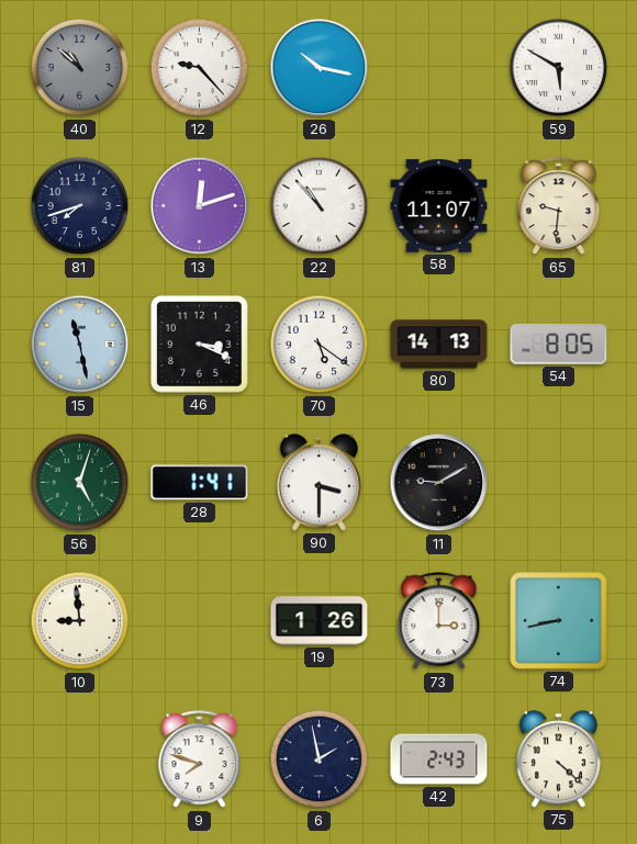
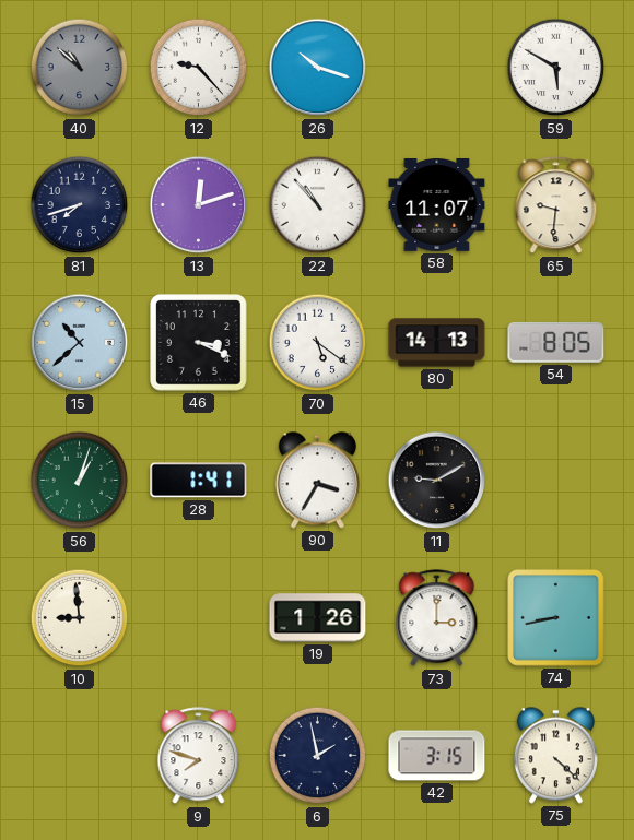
26: 10:17 -> 10:18
15: 11:28 -> 10:38
56: 5:03 -> 1:03
90: 3:30 -> 3:35
42: 2:43 -> 3:15
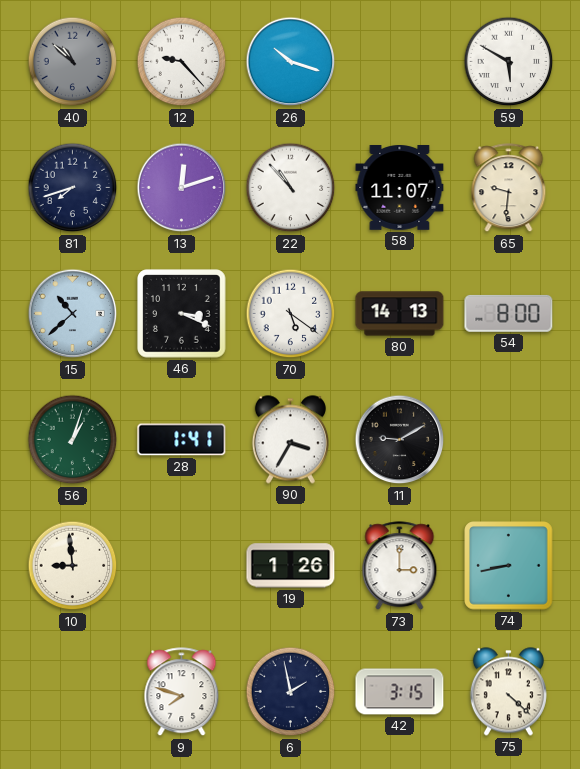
54: 8:05 -> 8:00
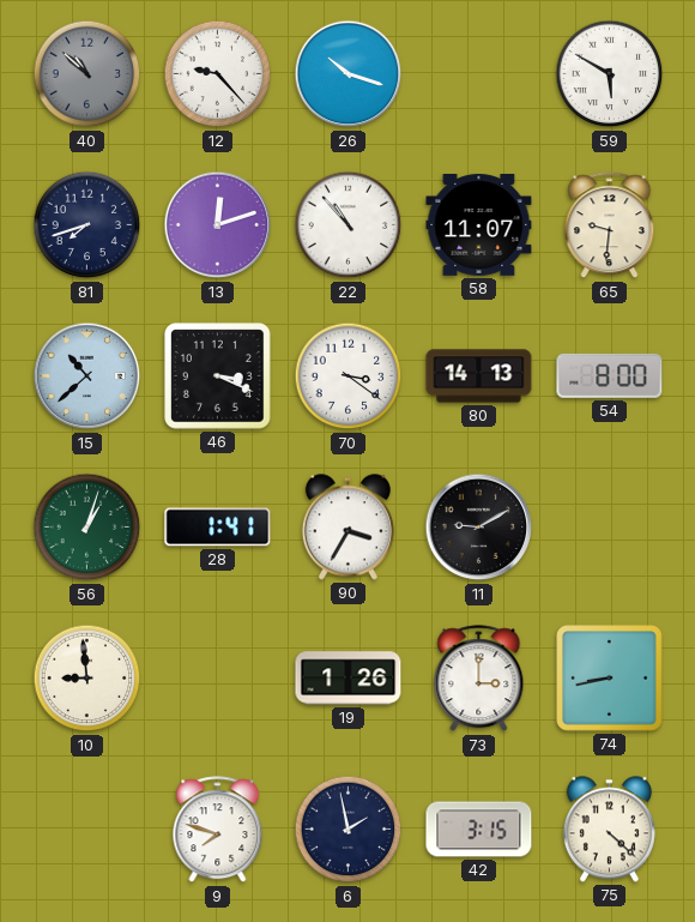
70: 5:21 -> 3:21
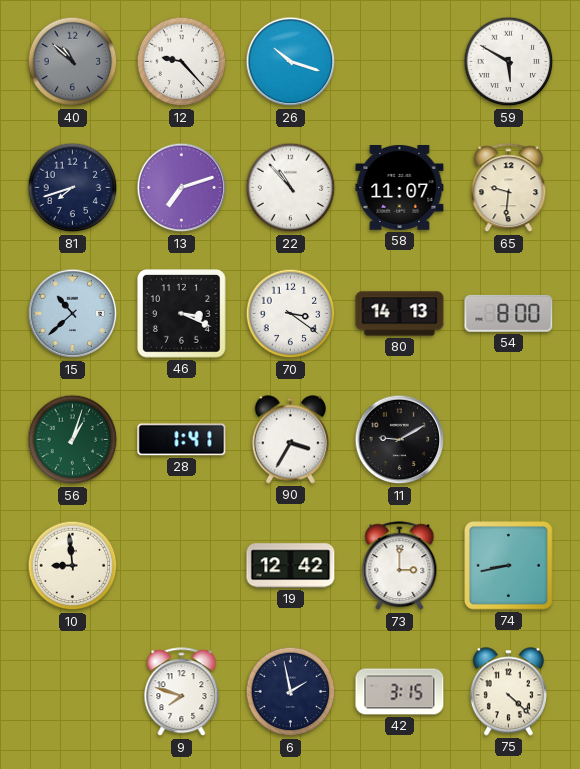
13: 12:12 -> 7:12
19: 1:26 -> 12:42
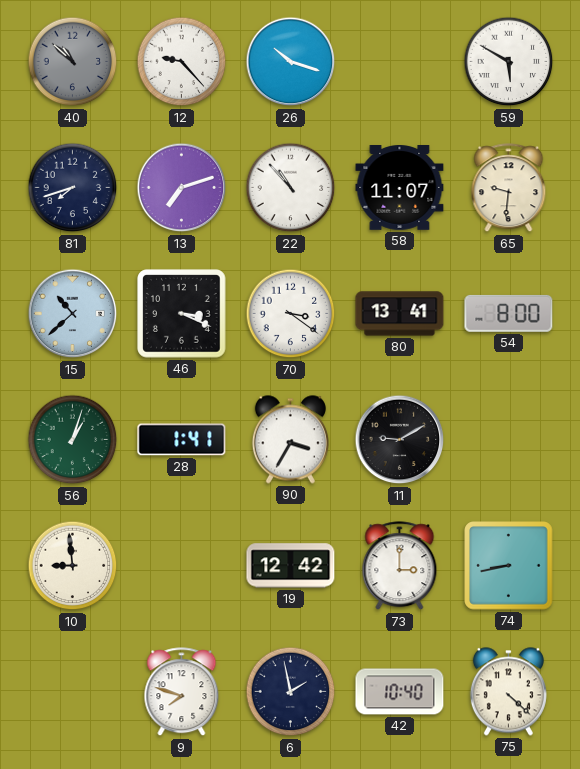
80: 14:13 -> 13:41
42: 3:15 -> 10:40
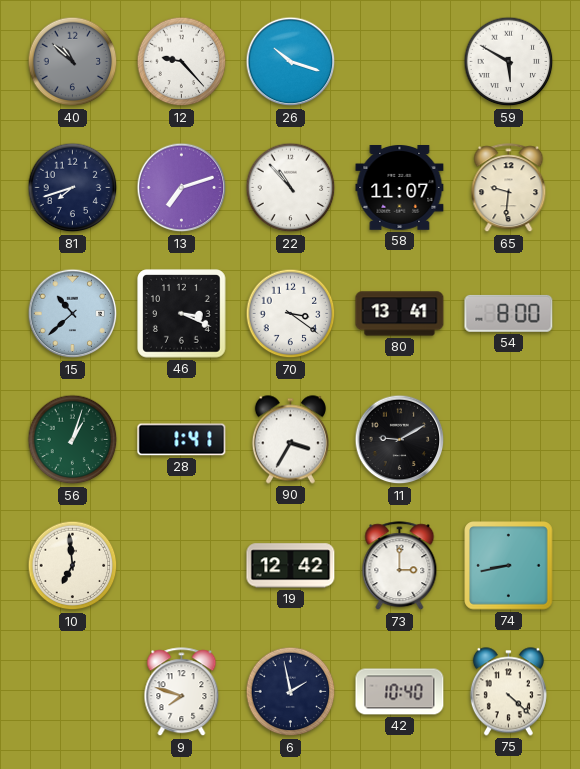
10: 8:59 -> 6:59
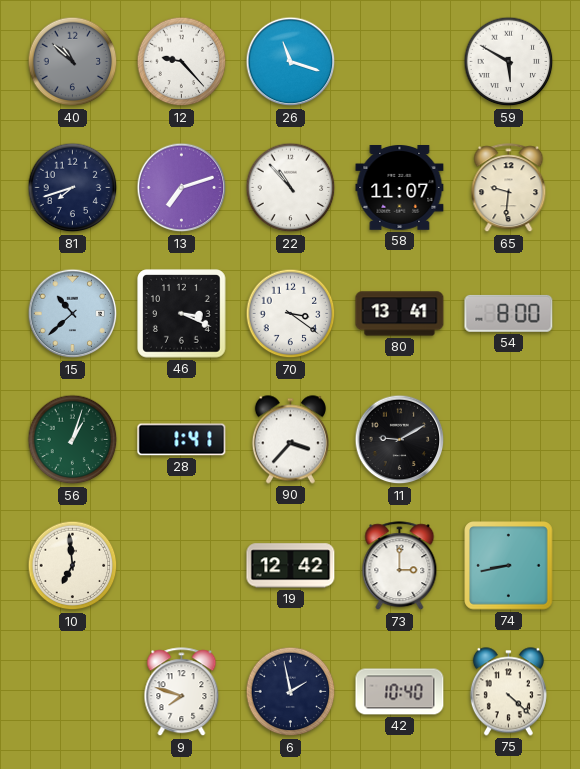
26: 10:18 -> 11:18
90: 3:35 -> 3:37
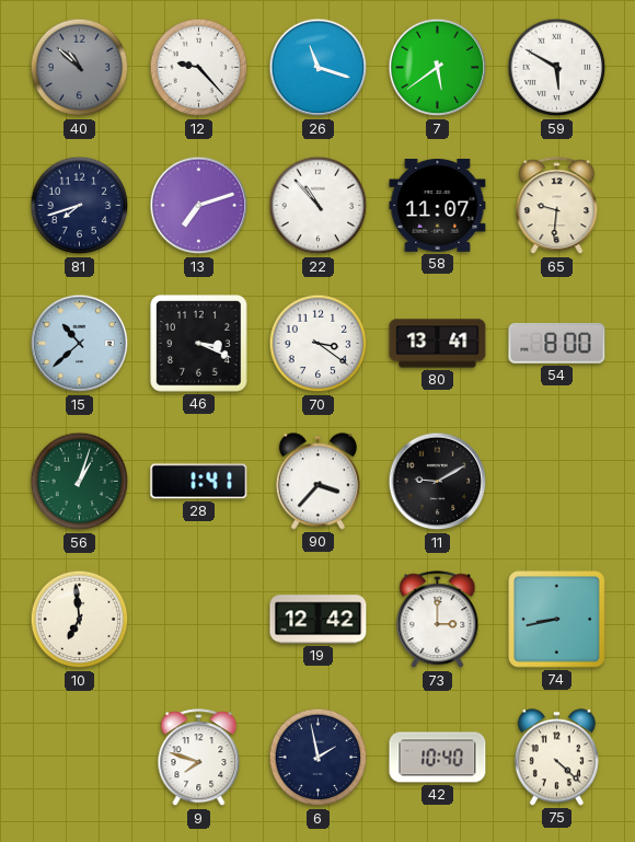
7: none -> 5:39
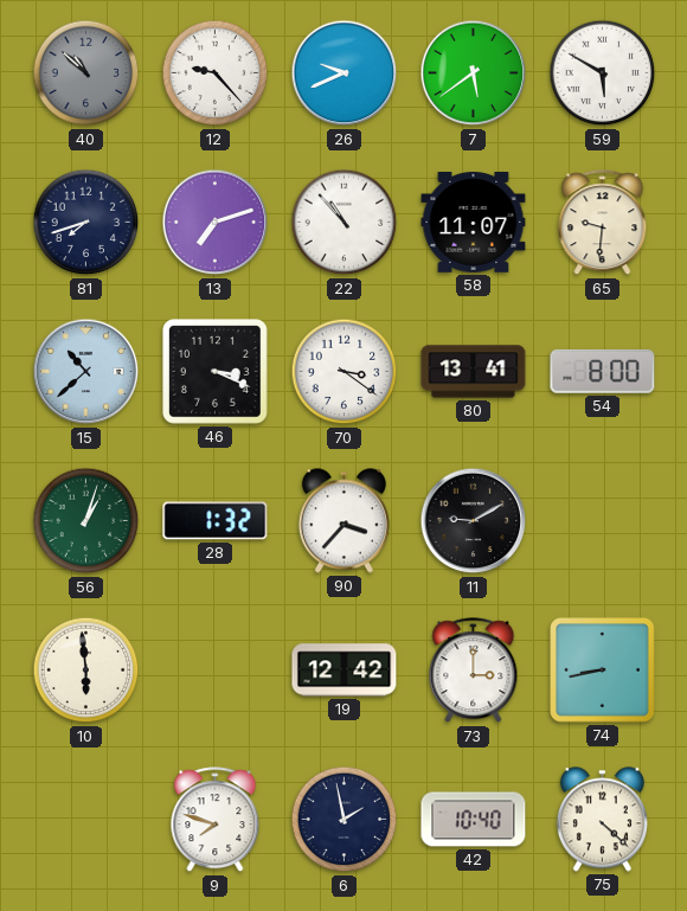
26: 11:18 -> 9:41
28: 1:41 -> 1:32
10: 6:59 -> 5:59
